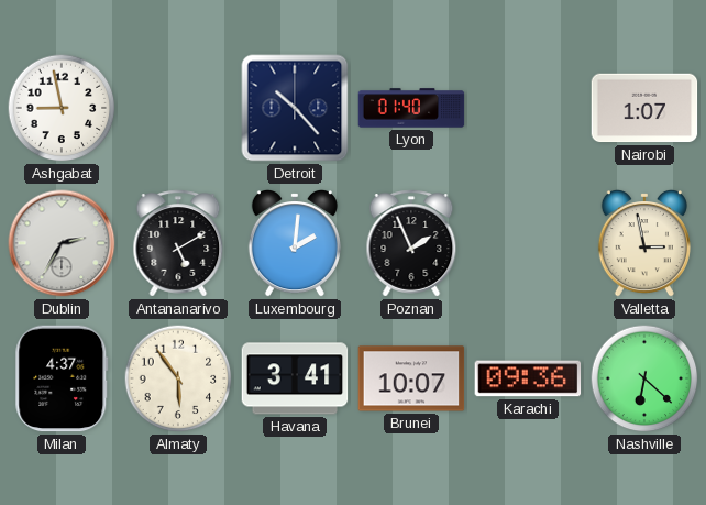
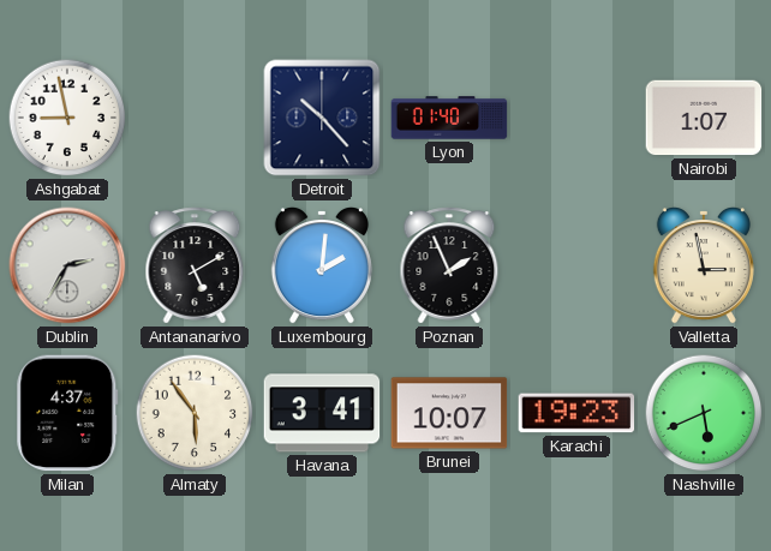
Karachi: 09:36 -> 19:23
Nashville: 6:22 -> 5:41
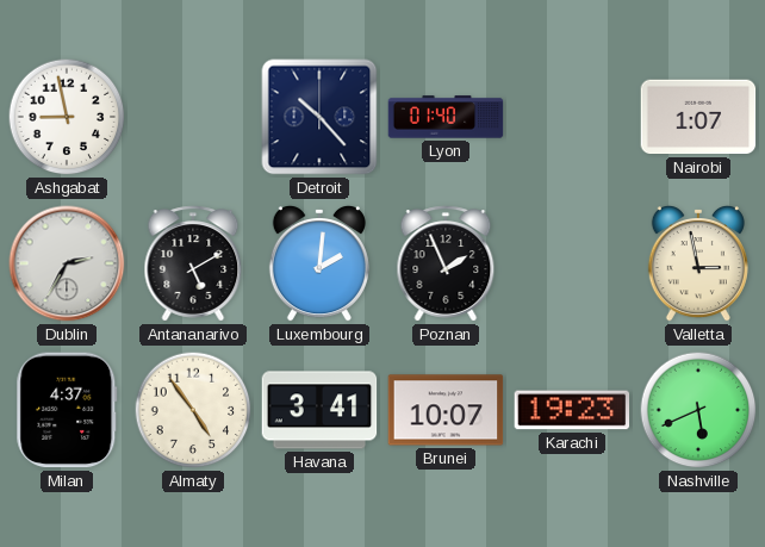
Almaty: 5:54 -> 4:54
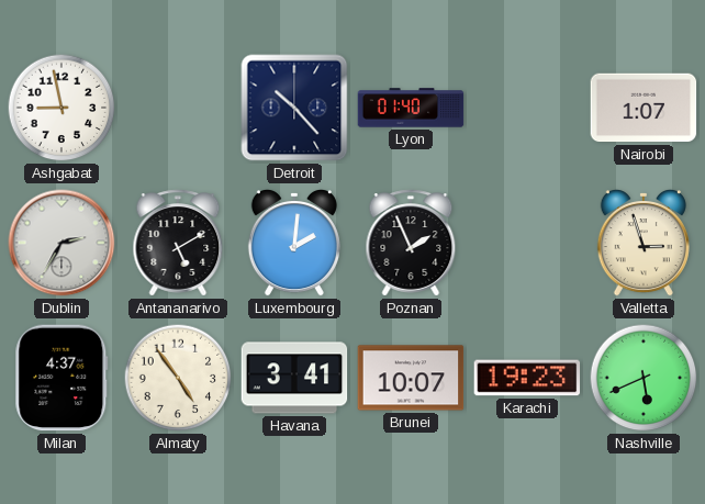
Valletta: 2:58 -> 2:57
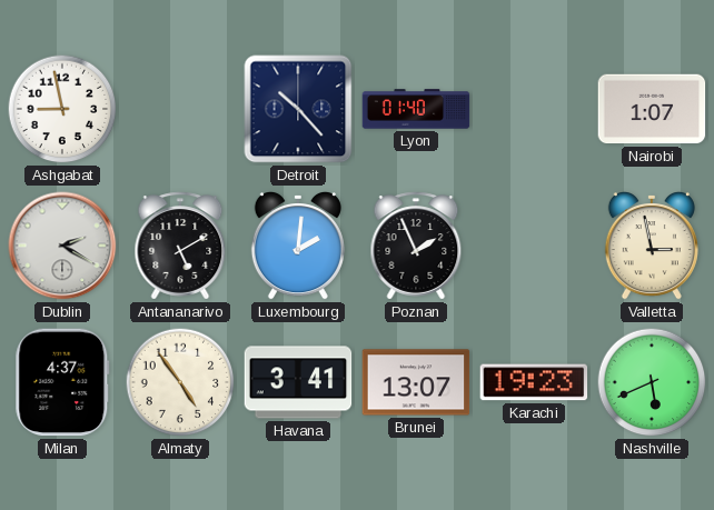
Dublin: 2:35 -> 2:20
Valletta: 2:57 -> 2:58
Brunei: 10:07 -> 13:07
